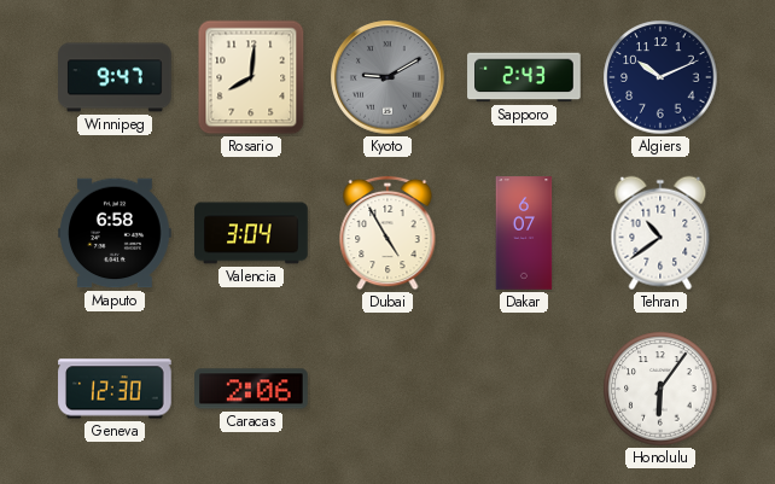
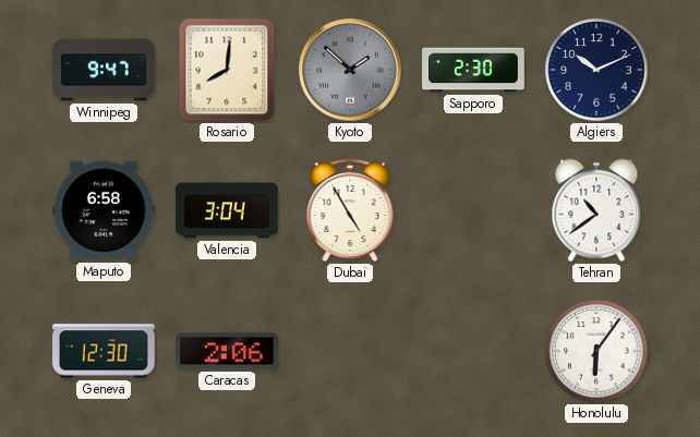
Kyoto: 9:10 -> 1:52
Sapporo: 2:43 -> 2:30
Dakar: 6:07 -> none
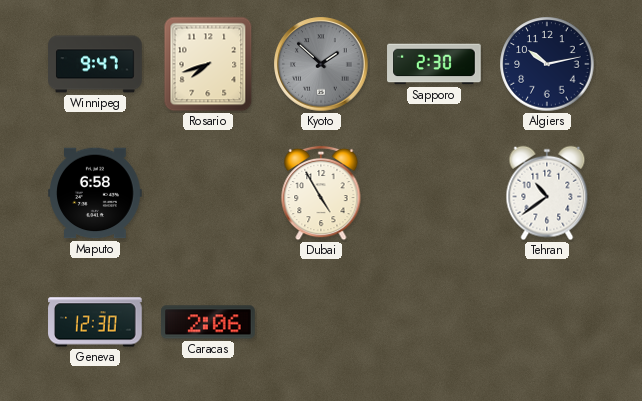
Rosario: 8:01 -> 7:42
Algiers: 10:11 -> 10:13
Valencia: 3:04 -> none
Honolulu: 6:06 -> none
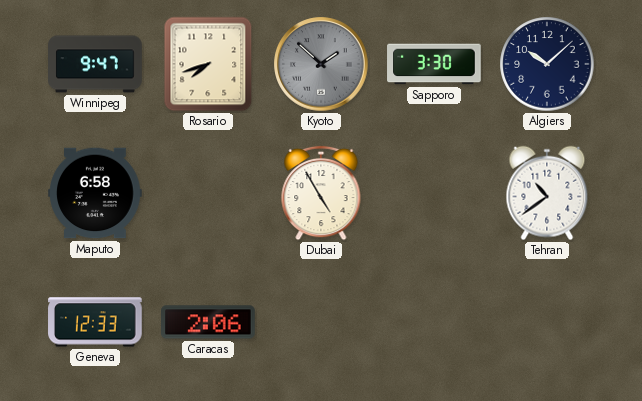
Sapporo: 2:30 -> 3:30
Algiers: 10:13 -> 10:08
Geneva: 12:30 -> 12:33
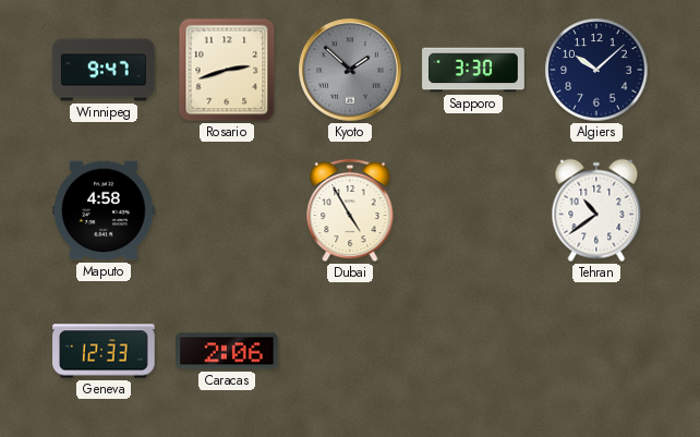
Rosario: 7:42 -> 2:42
Maputo: 6:58 -> 4:58
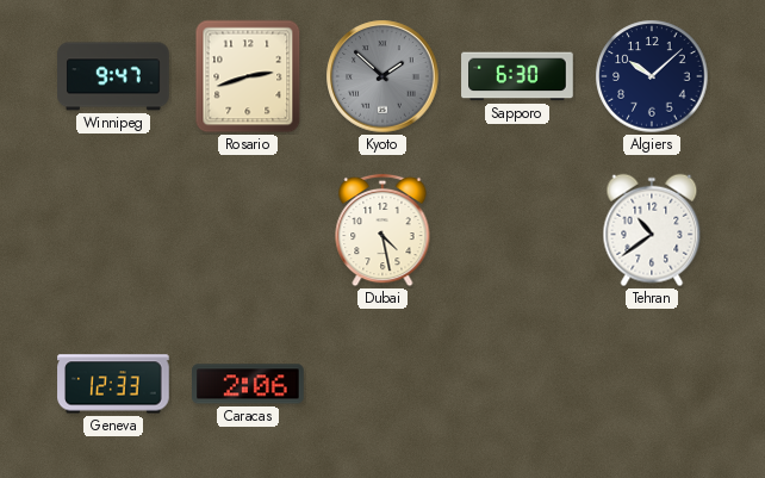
Sapporo: 3:30 -> 6:30
Maputo: 4:58 -> none
Dubai: 4:55 -> 4:28
